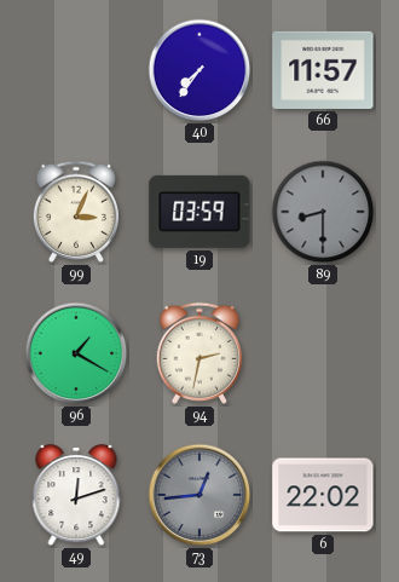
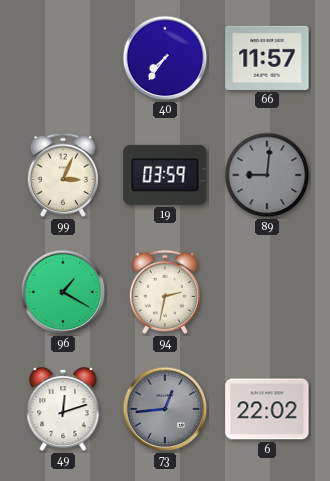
89: 8:30 -> 9:01
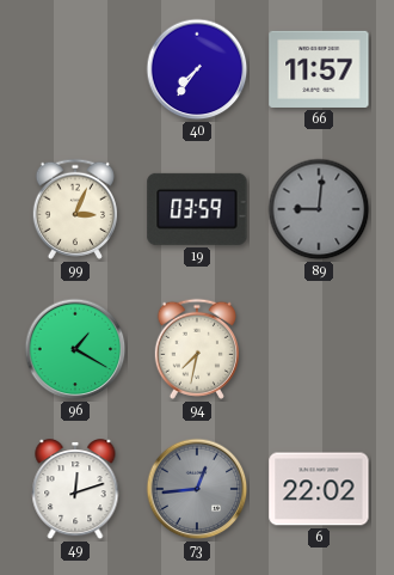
94: 2:32 -> 7:32
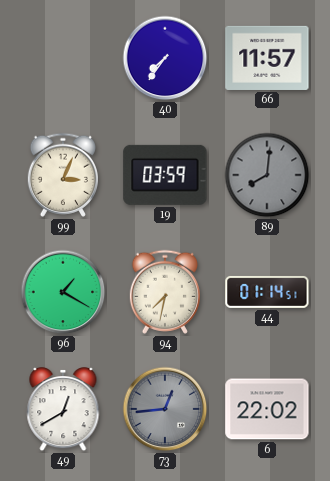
89: 9:01 -> 8:01
44: none -> 01:14
49: 12:12 -> 12:40
